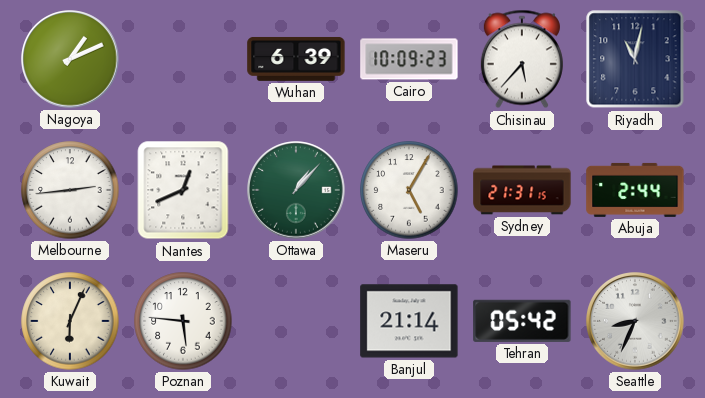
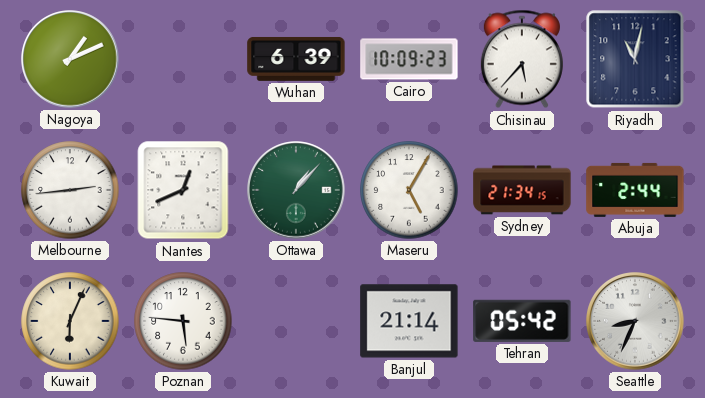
Sydney: 21:31 -> 21:34
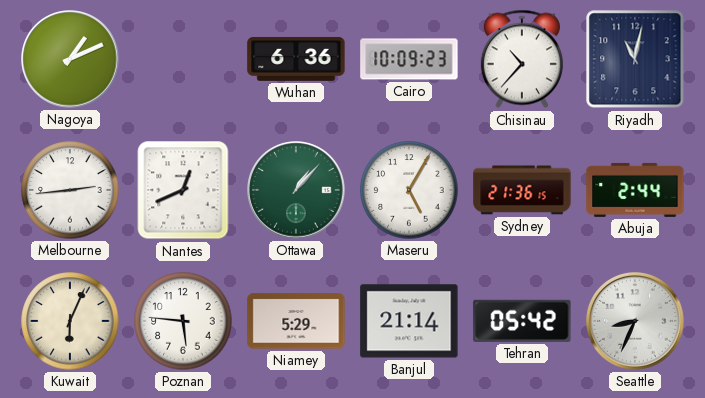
Wuhan: 6:39 -> 6:36
Chisinau: 5:37 -> 10:37
Sydney: 21:34 -> 21:36
Niamey: none -> 5:29
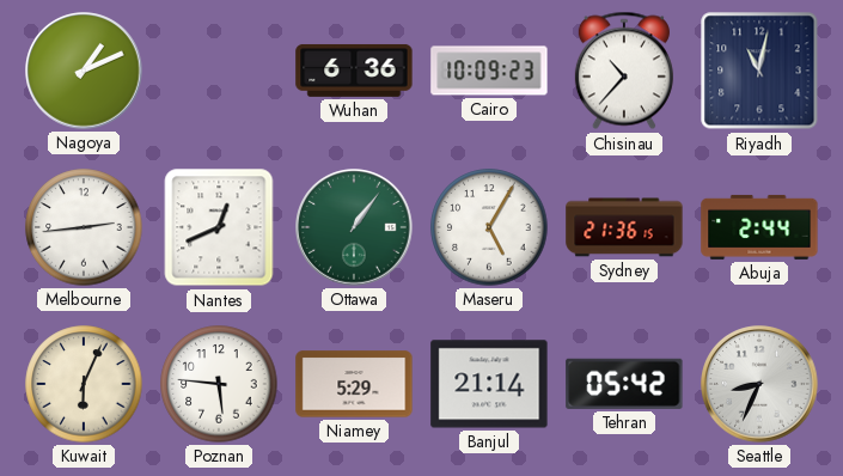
Ottawa: 1:07 -> 1:06
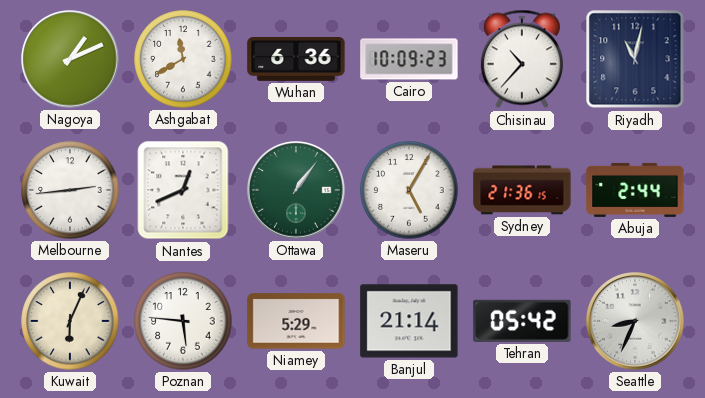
Ashgabat: none -> 11:40
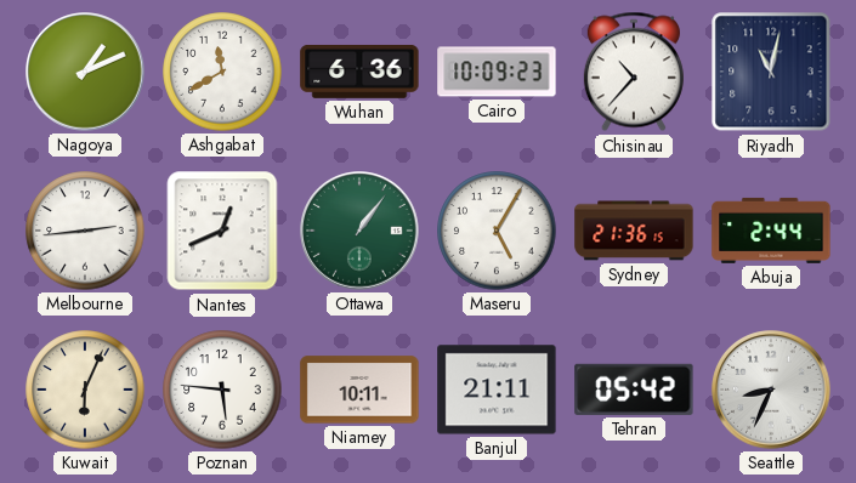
Niamey: 5:29 -> 10:11
Banjul: 21:14 -> 21:11
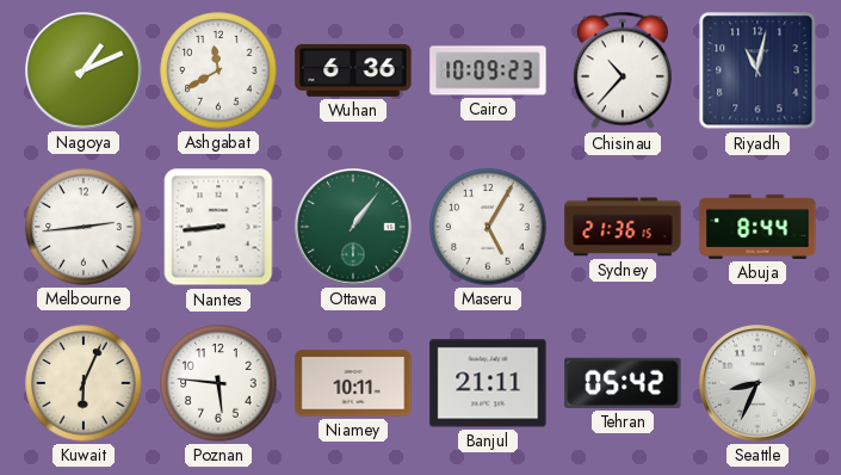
Nantes: 12:41 -> 8:44
Abuja: 2:44 -> 8:44
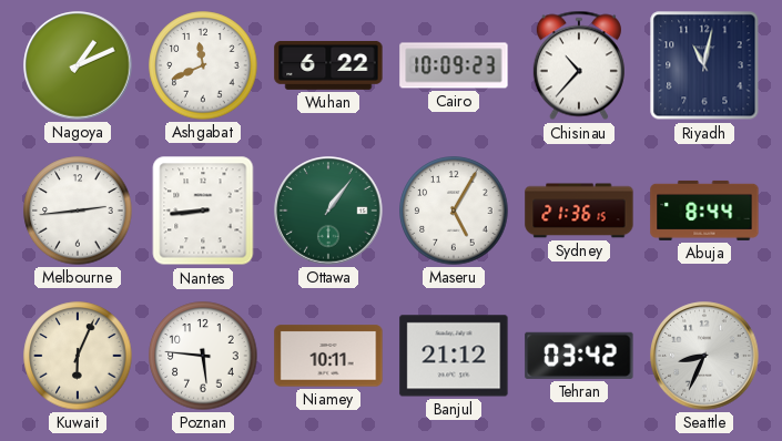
Ashgabat: 11:40 -> 11:41
Wuhan: 6:36 -> 6:22
Banjul: 21:11 -> 21:12
Tehran: 05:42 -> 03:42
